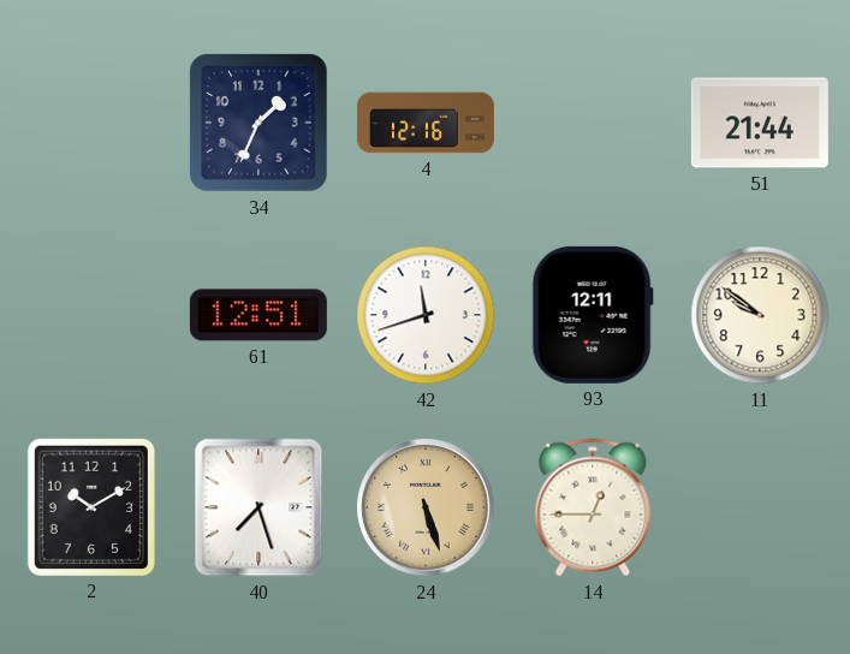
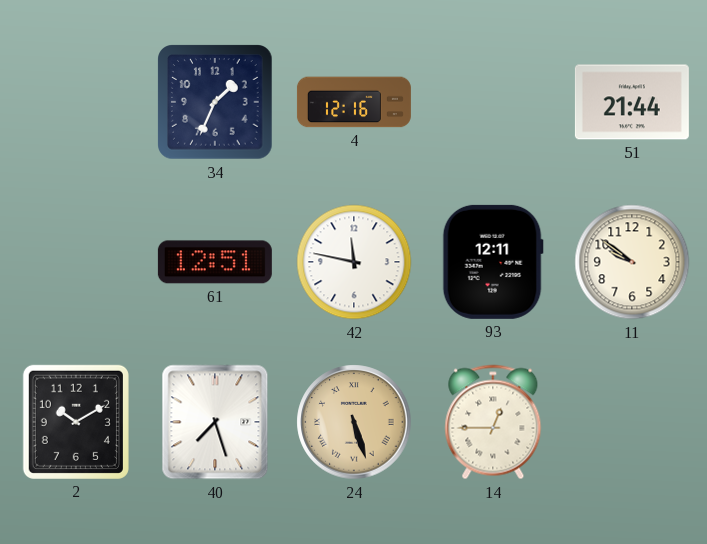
42: 11:42 -> 11:47
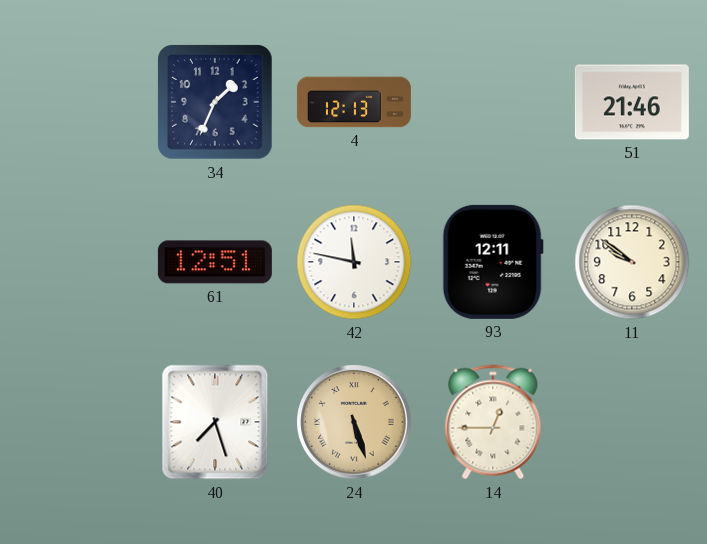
4: 12:16 -> 12:13
51: 21:44 -> 21:46
2: 10:10 -> none
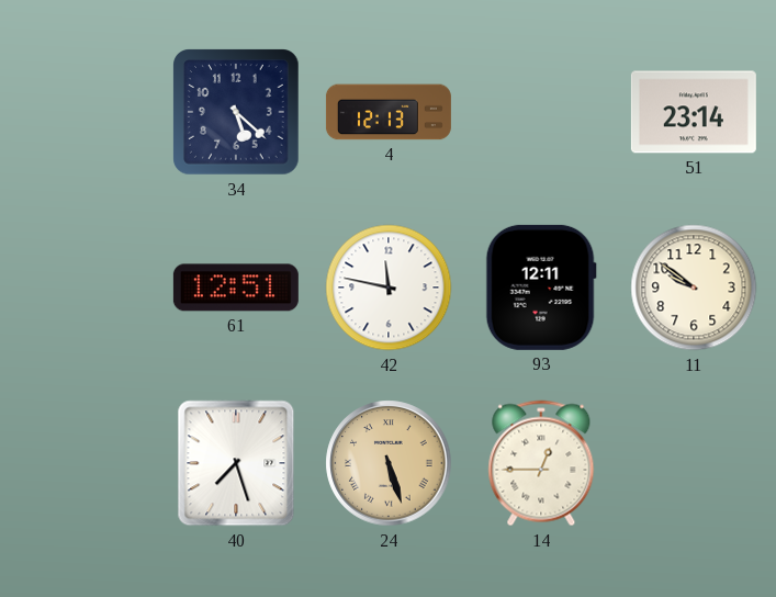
34: 1:34 -> 5:22
51: 21:46 -> 23:14
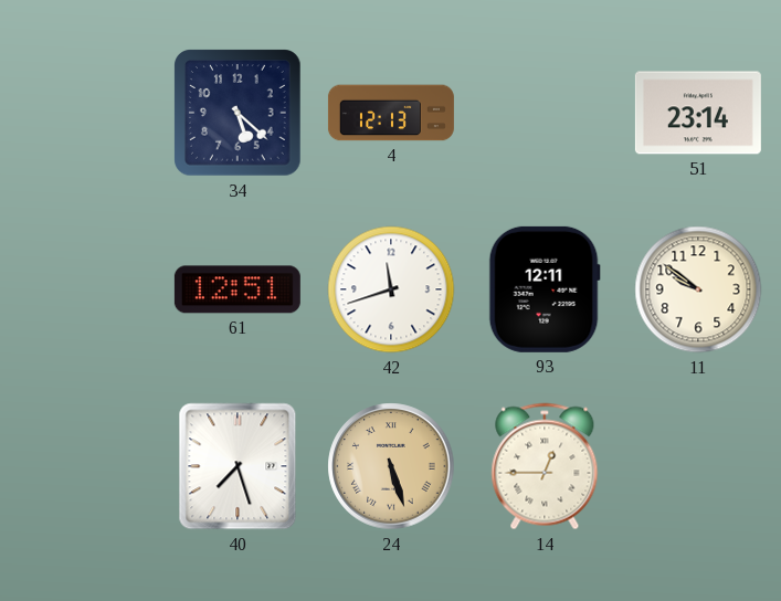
42: 11:47 -> 11:42
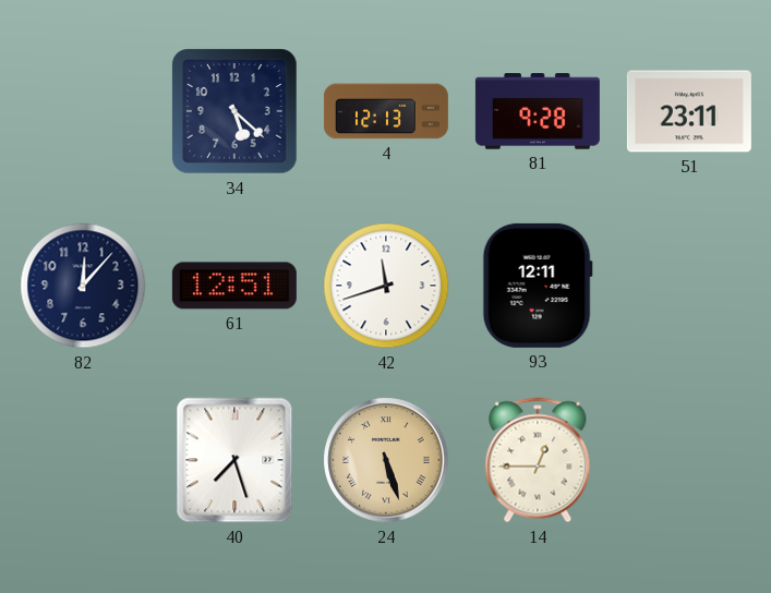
81: none -> 9:28
51: 23:14 -> 23:11
82: none -> 12:07
11: 9:51 -> none
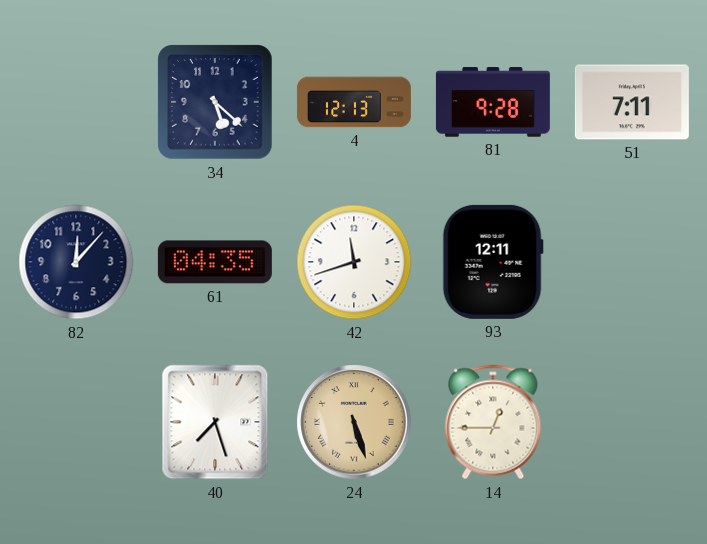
51: 23:11 -> 7:11
61: 12:51 -> 04:35
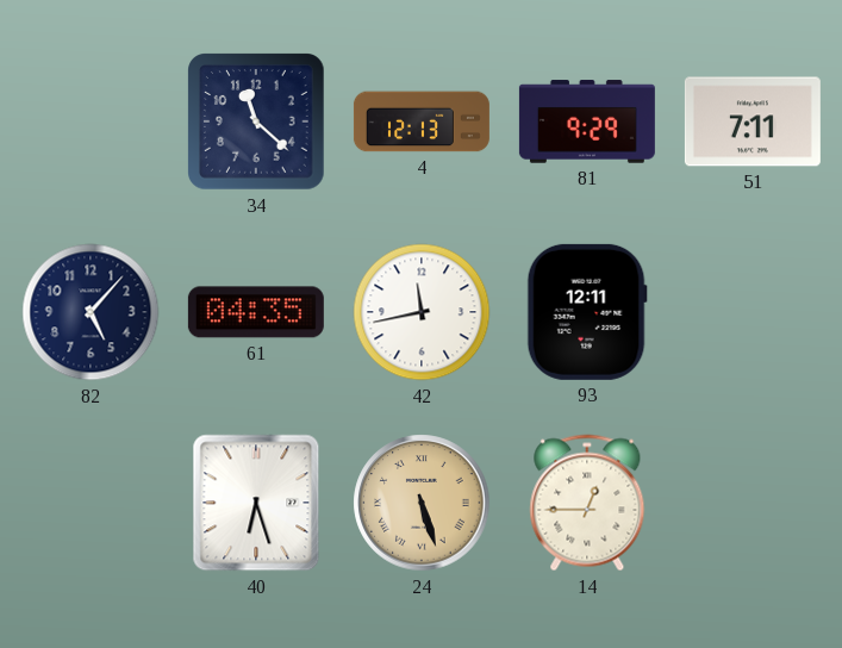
34: 5:22 -> 11:22
81: 9:28 -> 9:29
82: 12:07 -> 5:07
42: 11:42 -> 11:43
40: 7:27 -> 6:27
